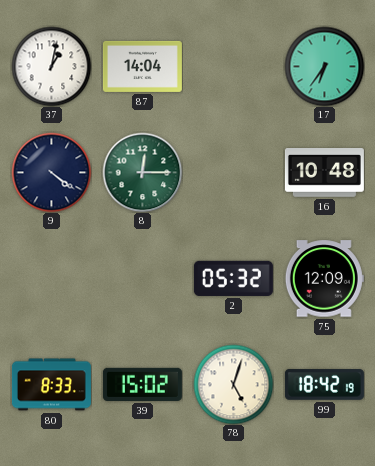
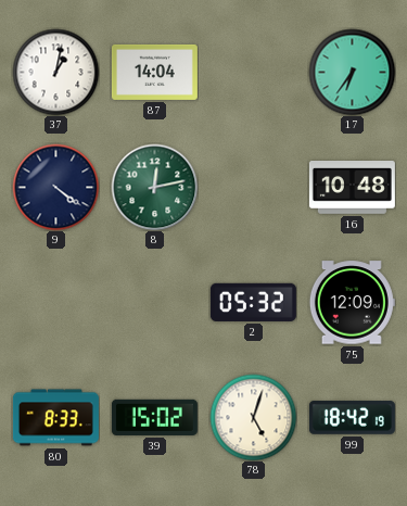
8: 12:15 -> 12:13
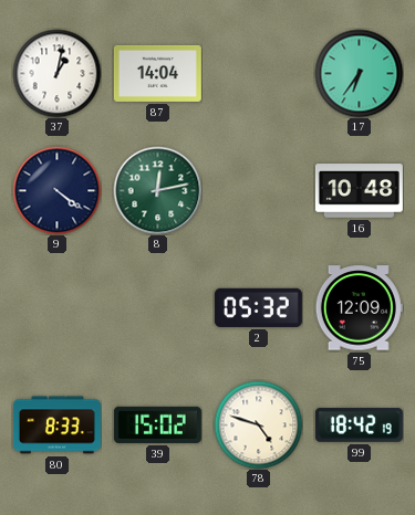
78: 5:03 -> 4:48
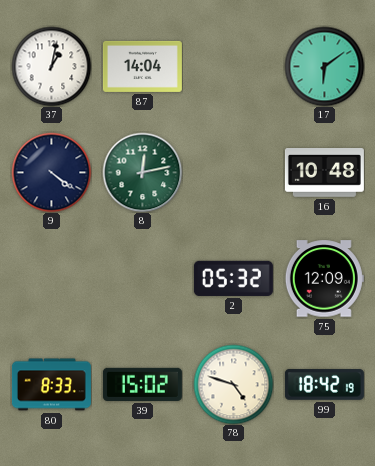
17: 6:36 -> 6:09
